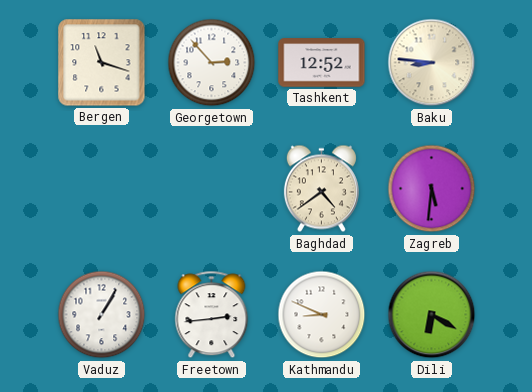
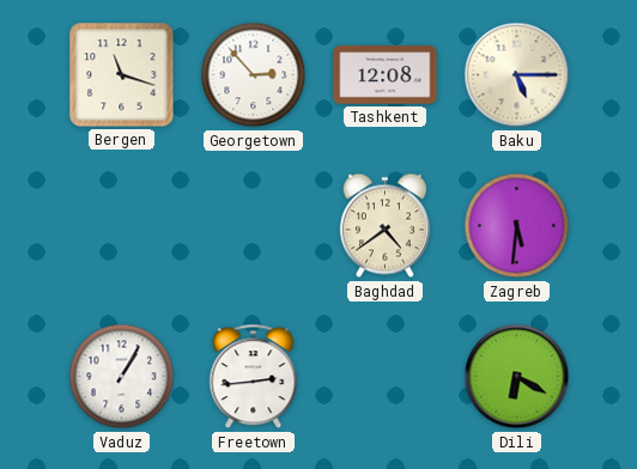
Tashkent: 12:52 -> 12:08
Baku: 8:46 -> 5:15
Kathmandu: 8:49 -> none
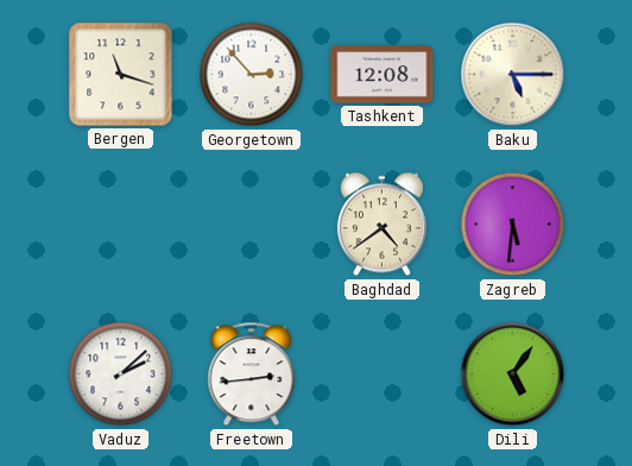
Vaduz: 1:05 -> 2:08
Dili: 6:20 -> 5:06
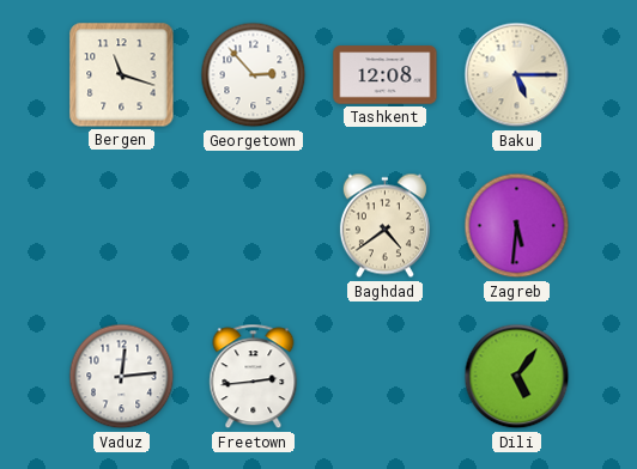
Vaduz: 2:08 -> 12:14
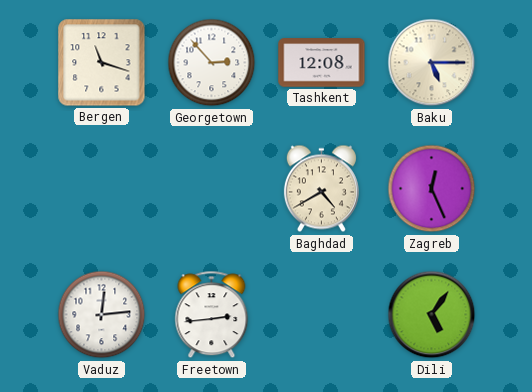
Baghdad: 4:39 -> 4:40
Zagreb: 5:31 -> 12:26
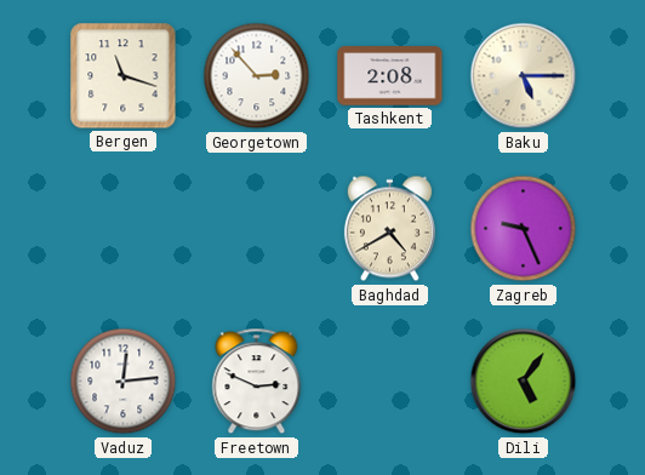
Tashkent: 12:08 -> 2:08
Zagreb: 12:26 -> 9:26
Freetown: 2:44 -> 2:49
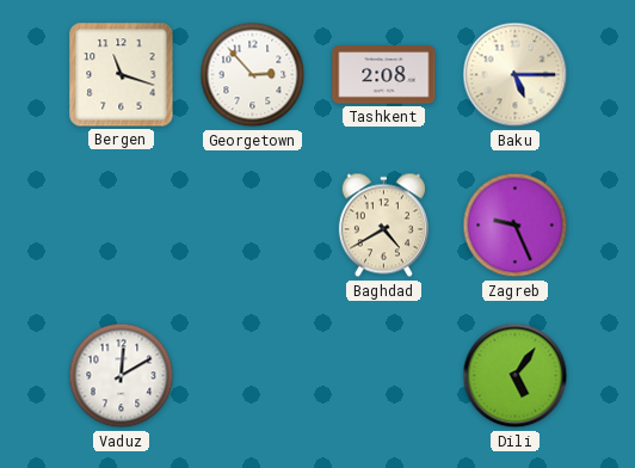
Vaduz: 12:14 -> 12:10
Freetown: 2:49 -> none
